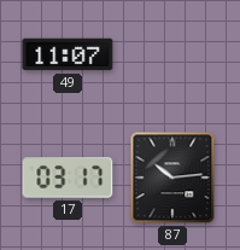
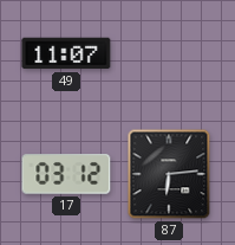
17: 03:17 -> 03:12
87: 10:14 -> 6:14
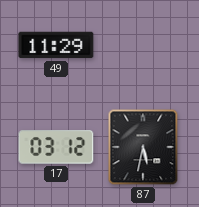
49: 11:07 -> 11:29
87: 6:14 -> 5:32
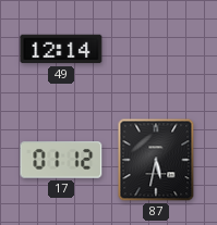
49: 11:29 -> 12:14
17: 03:12 -> 01:12
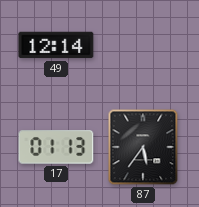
17: 01:12 -> 01:13
87: 5:32 -> 5:36
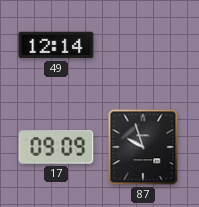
17: 01:13 -> 09:09
87: 5:36 -> 9:57
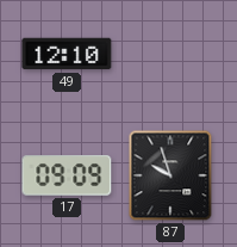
49: 12:14 -> 12:10
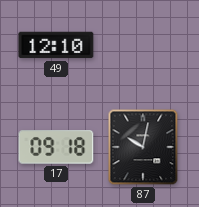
17: 09:09 -> 09:18
87: 9:57 -> 10:02
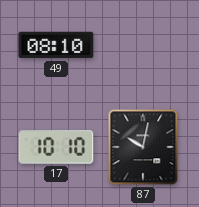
49: 12:10 -> 08:10
17: 09:18 -> 10:10
